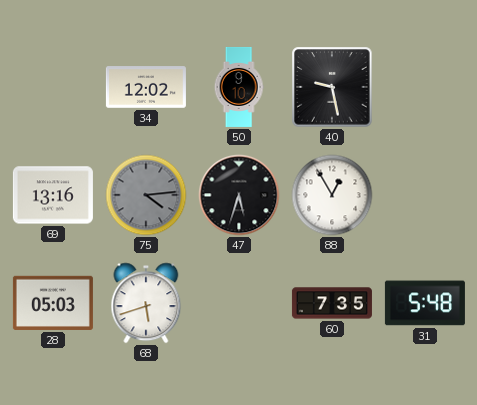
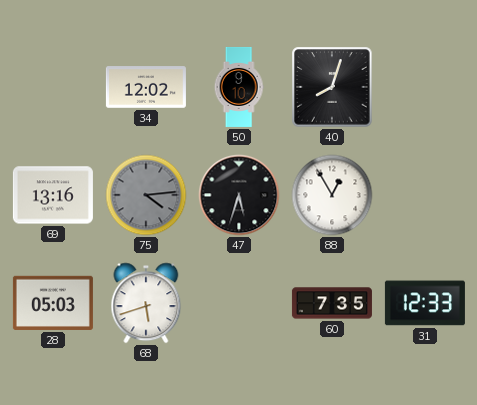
40: 9:28 -> 8:03
31: 5:48 -> 12:33
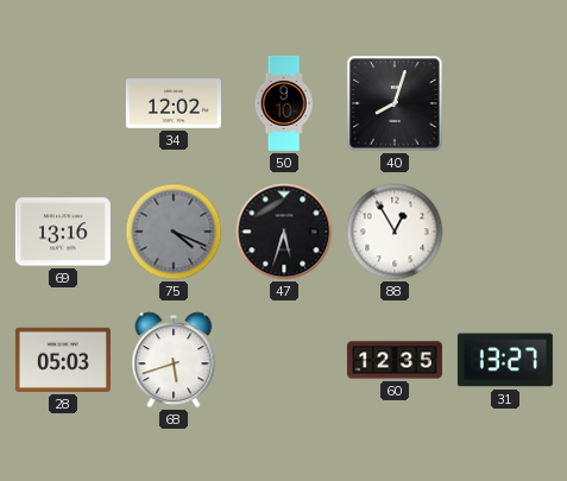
75: 4:14 -> 4:19
60: 7:35 -> 12:35
31: 12:33 -> 13:27
